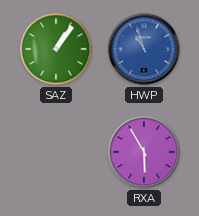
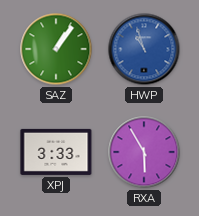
XPJ: none -> 3:33
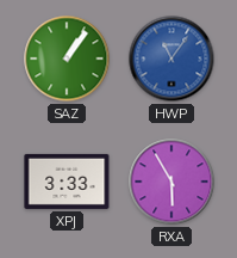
HWP: 10:57 -> 11:06
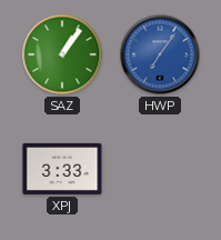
HWP: 11:06 -> 7:06
RXA: 5:55 -> none
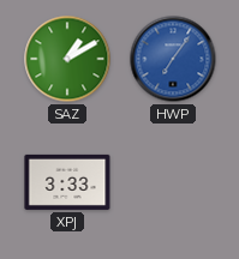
SAZ: 1:06 -> 1:10
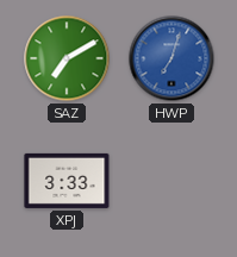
SAZ: 1:10 -> 7:10
HWP: 7:06 -> 7:03
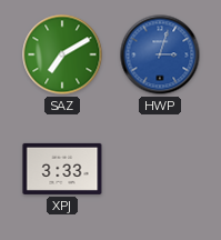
HWP: 7:03 -> 3:03
